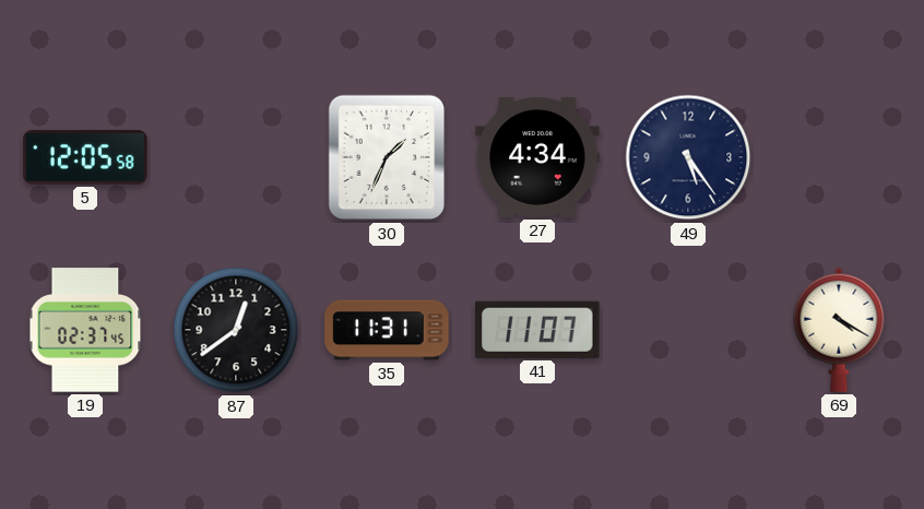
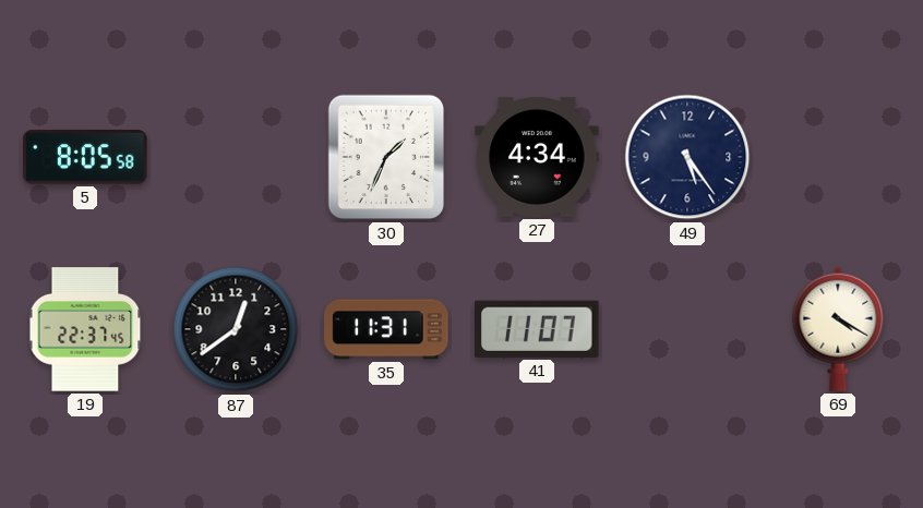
5: 12:05 -> 8:05
19: 02:37 -> 22:37
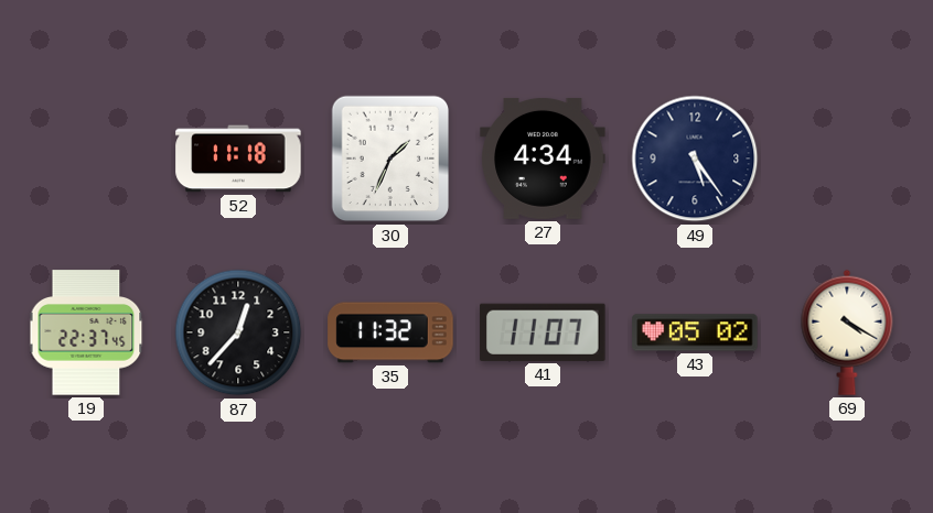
5: 8:05 -> none
52: none -> 11:18
87: 12:39 -> 12:37
35: 11:31 -> 11:32
43: none -> 05:02
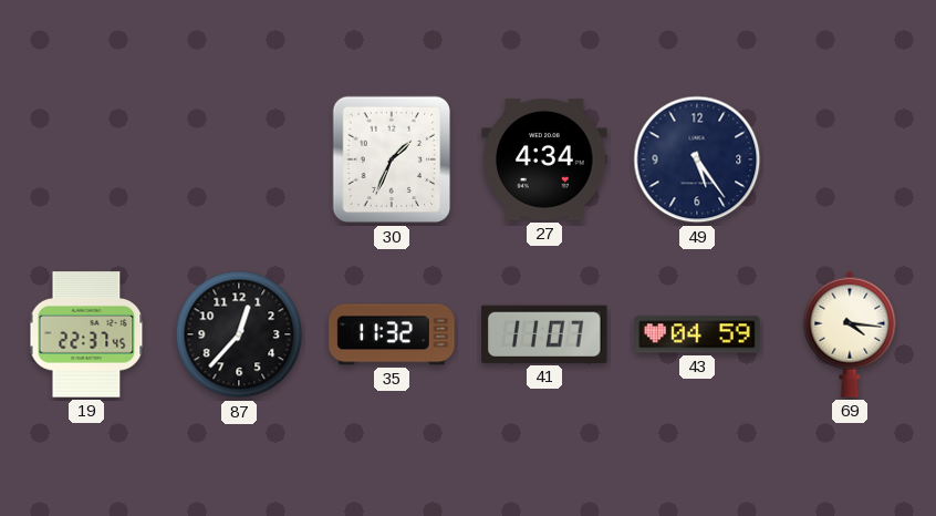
52: 11:18 -> none
43: 05:02 -> 04:59
69: 4:20 -> 4:16
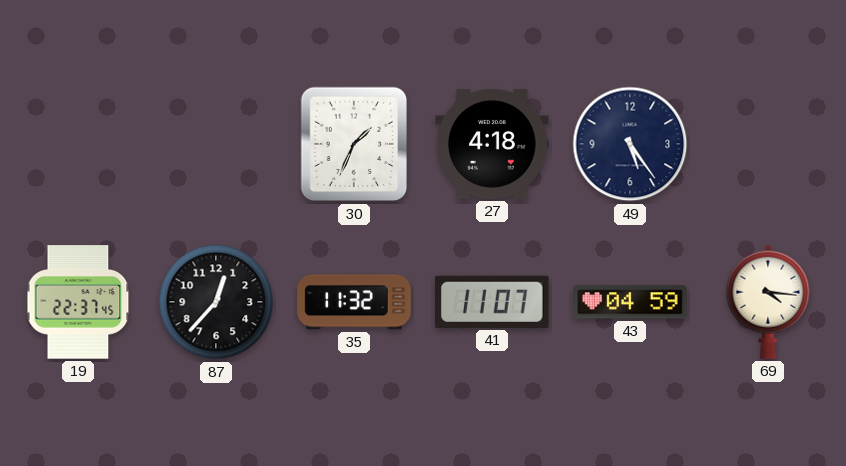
27: 4:34 -> 4:18
